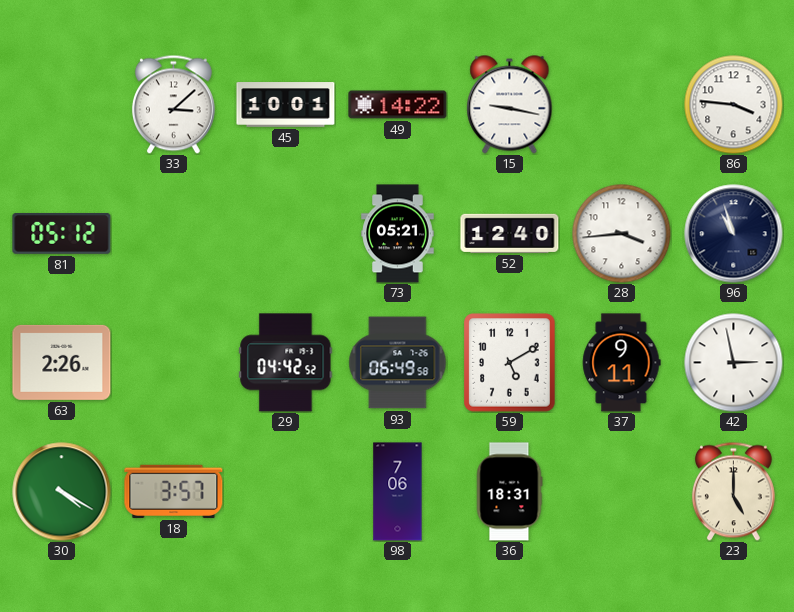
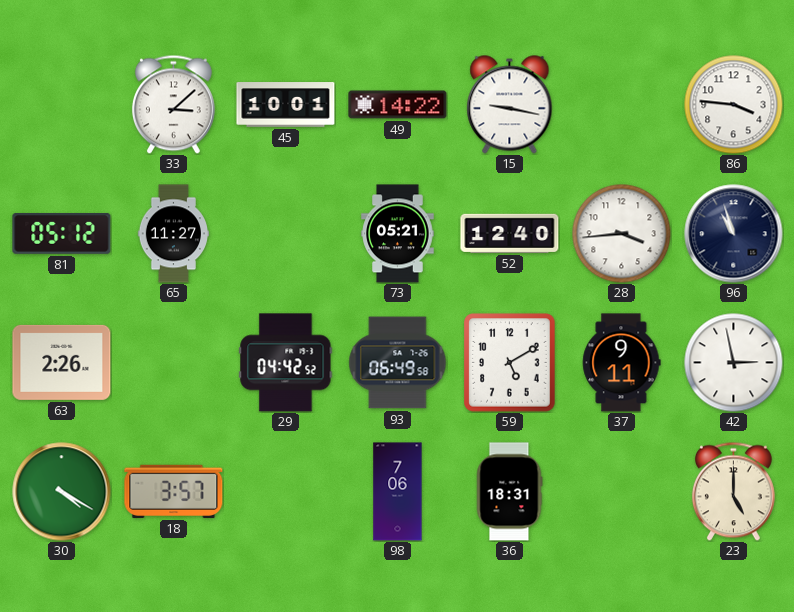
65: none -> 11:27
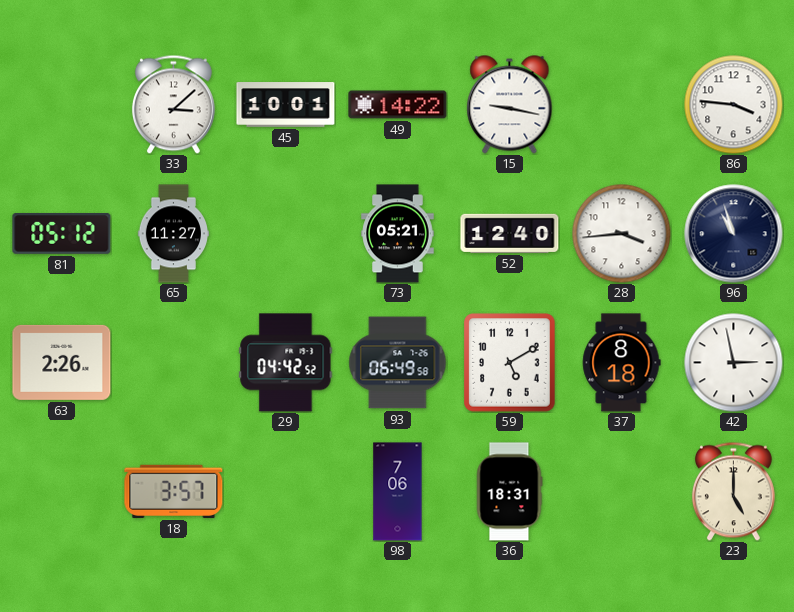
37: 9:11 -> 8:18
30: 4:20 -> none
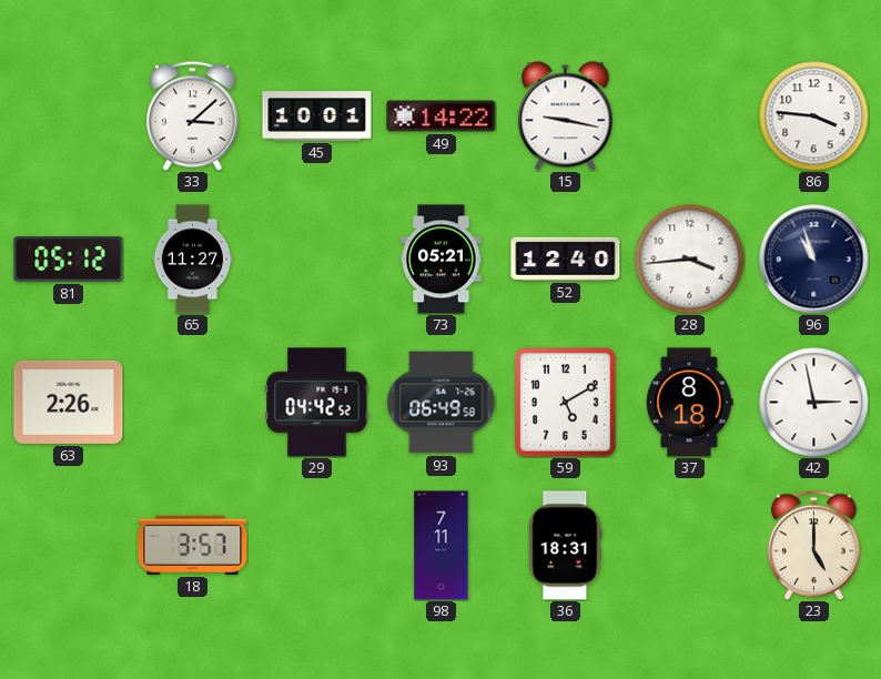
98: 7:06 -> 7:11
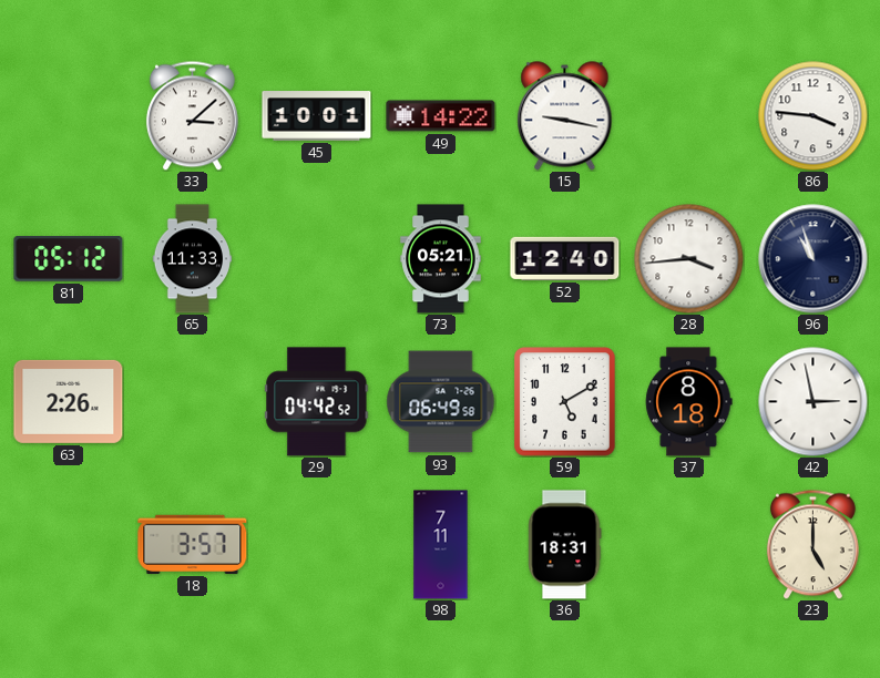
65: 11:27 -> 11:33
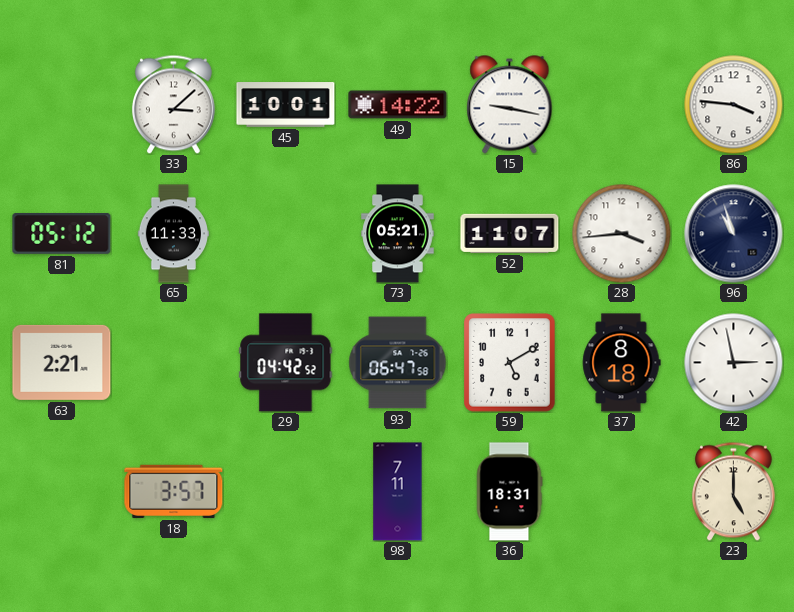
52: 12:40 -> 11:07
63: 2:26 -> 2:21
93: 06:49 -> 06:47
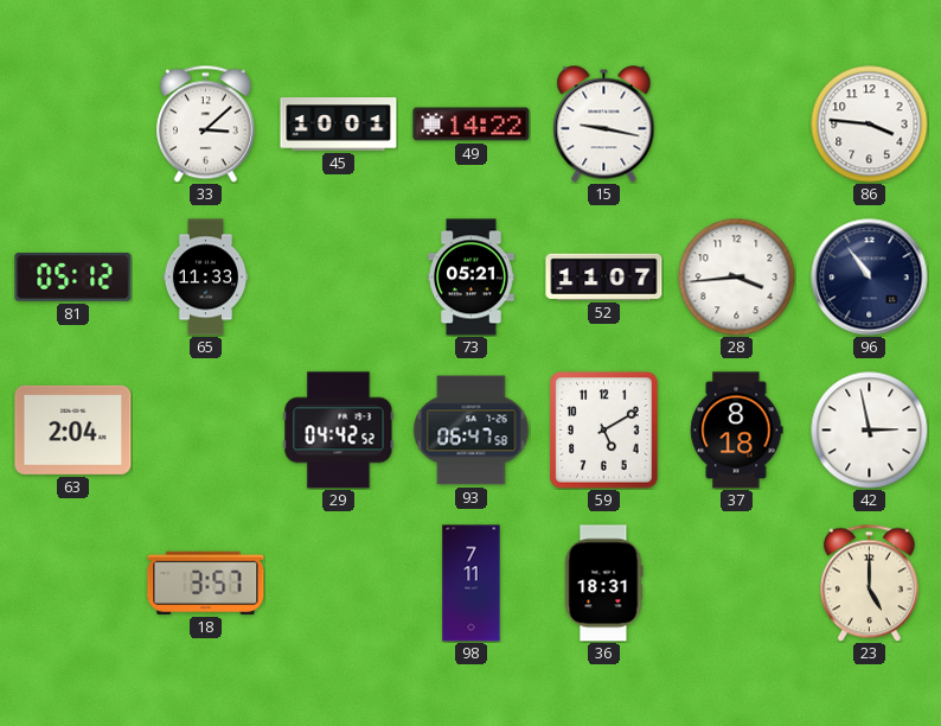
96: 10:57 -> 10:54
63: 2:21 -> 2:04
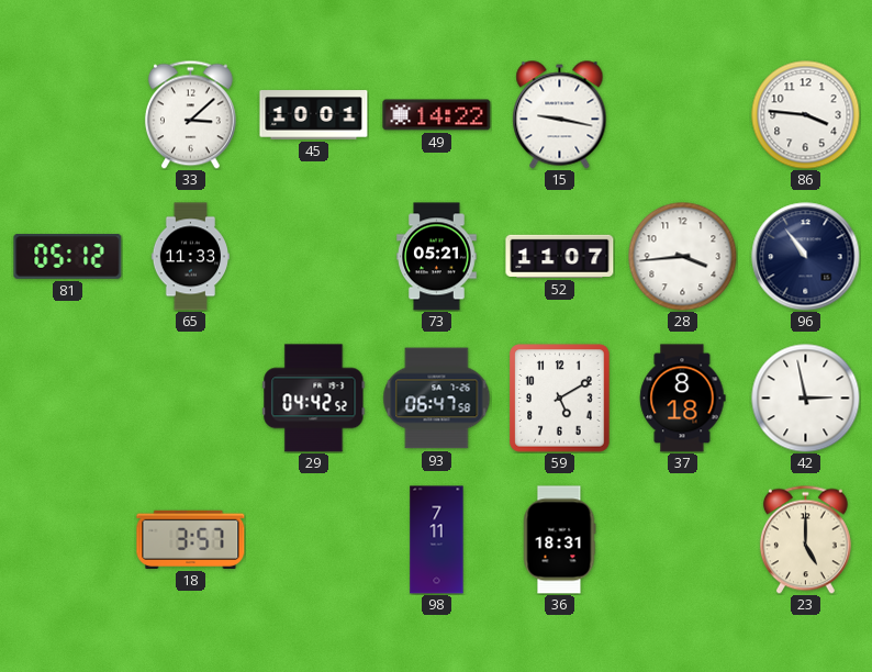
63: 2:04 -> none
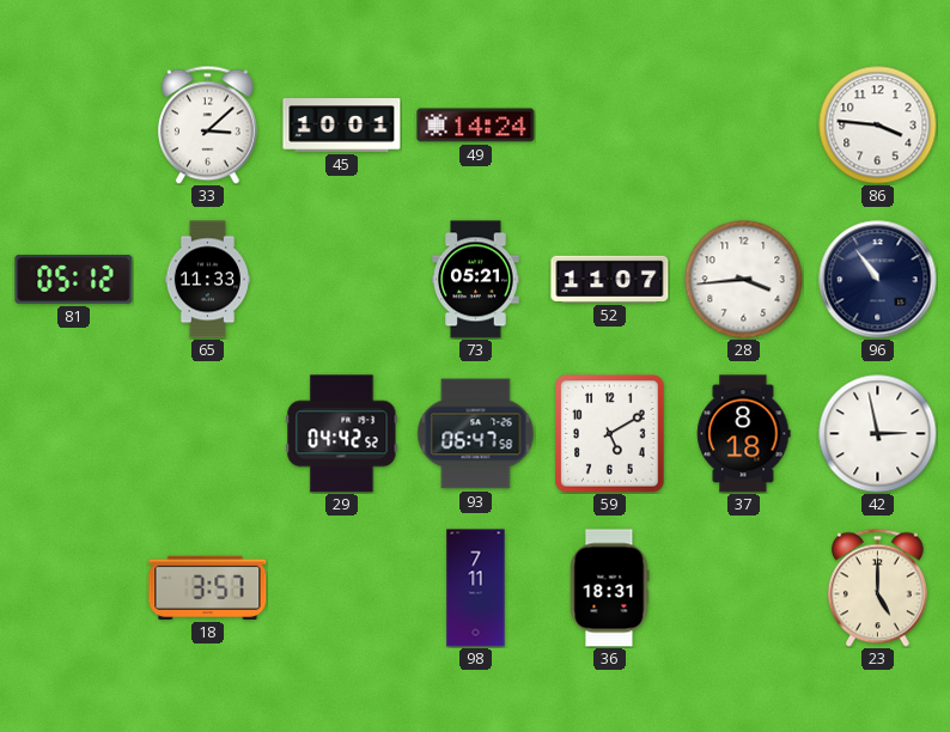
49: 14:22 -> 14:24
15: 9:17 -> none
